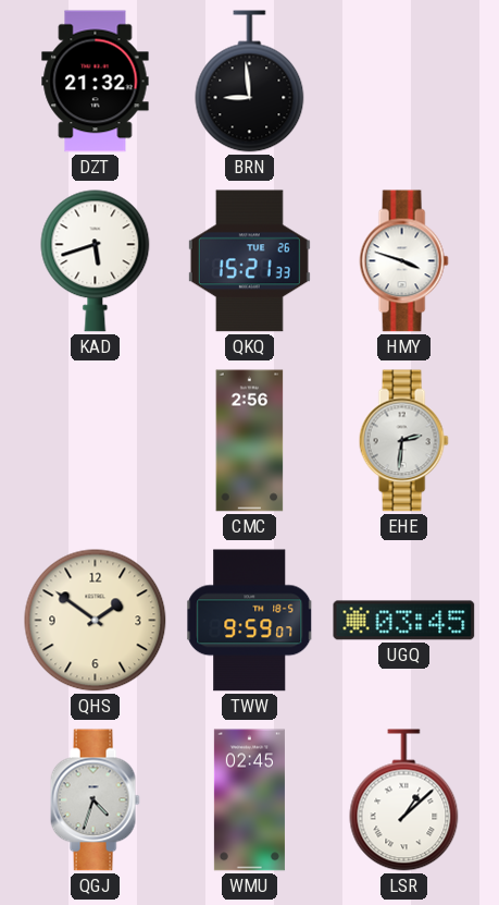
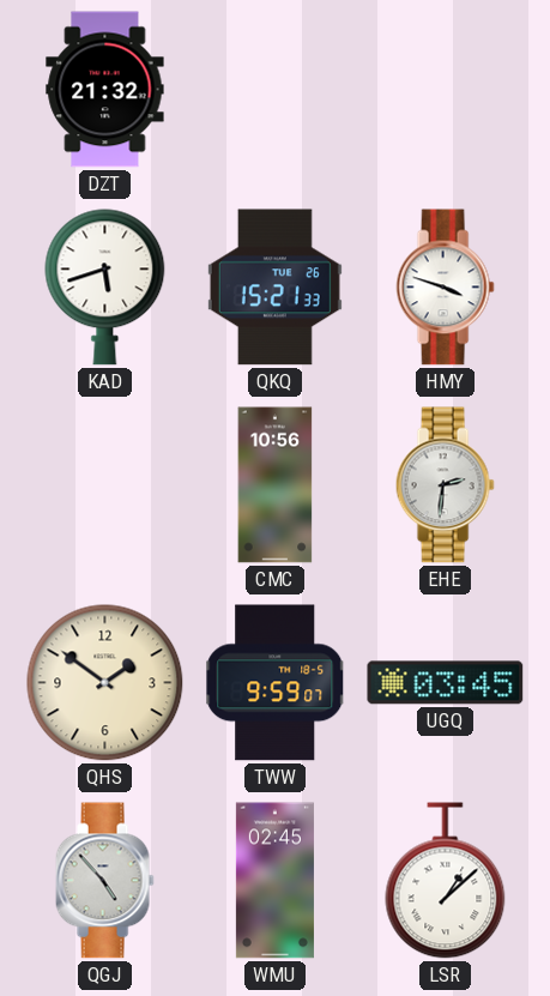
BRN: 8:59 -> none
CMC: 2:56 -> 10:56
QGJ: 4:33 -> 4:53
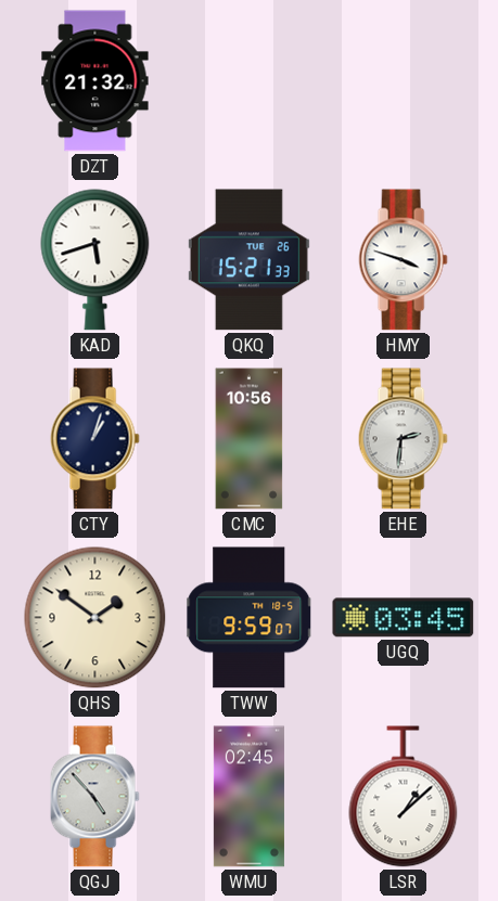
CTY: none -> 1:03
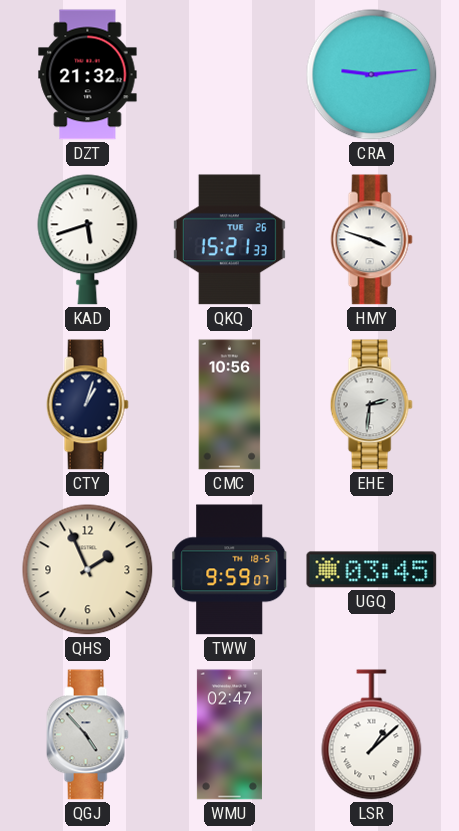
CRA: none -> 9:14
QHS: 1:51 -> 1:56
WMU: 02:45 -> 02:47
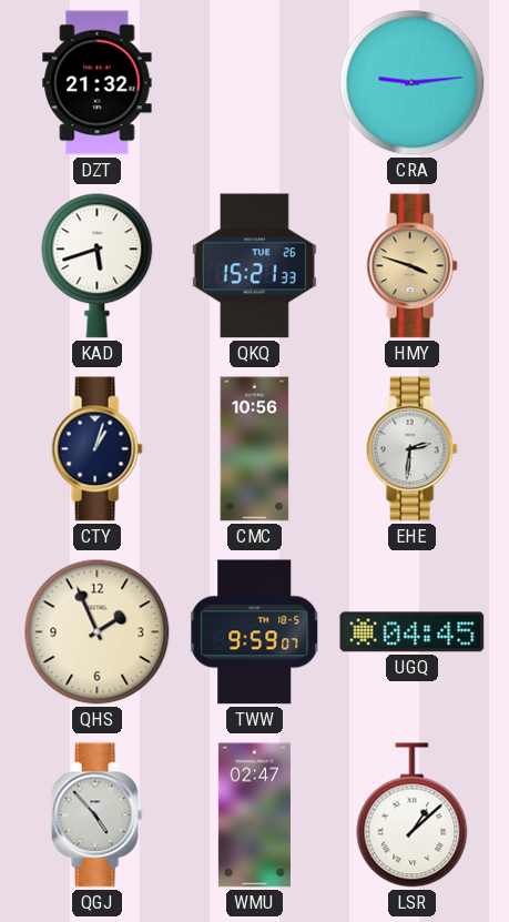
HMY dial: white -> champagne
UGQ: 03:45 -> 04:45
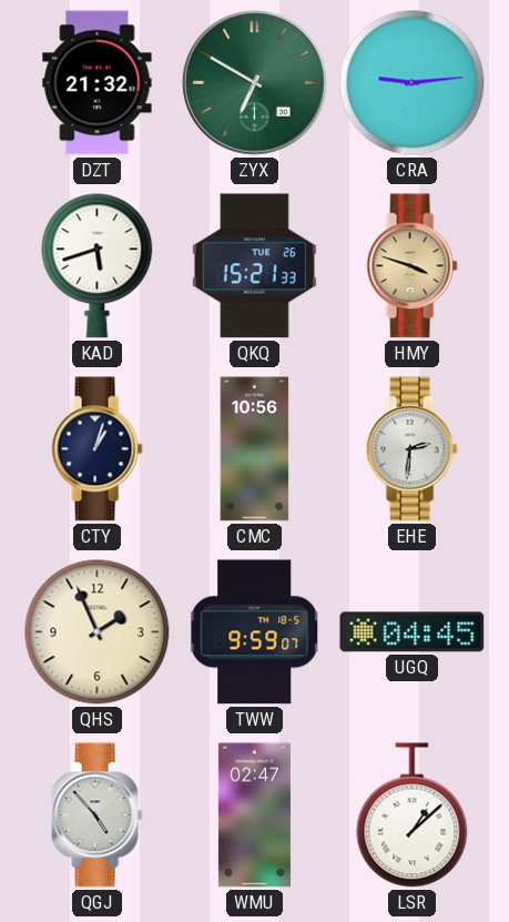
ZYX: none -> 6:50
